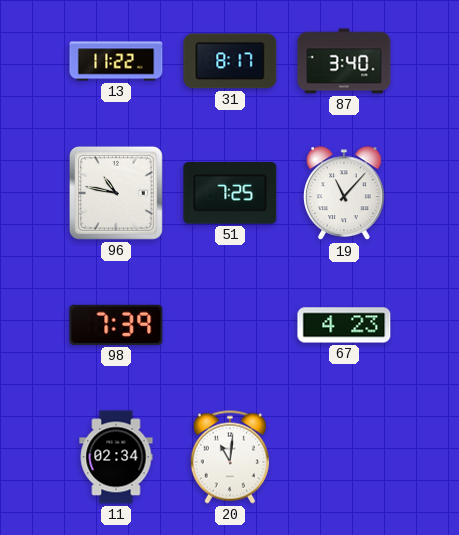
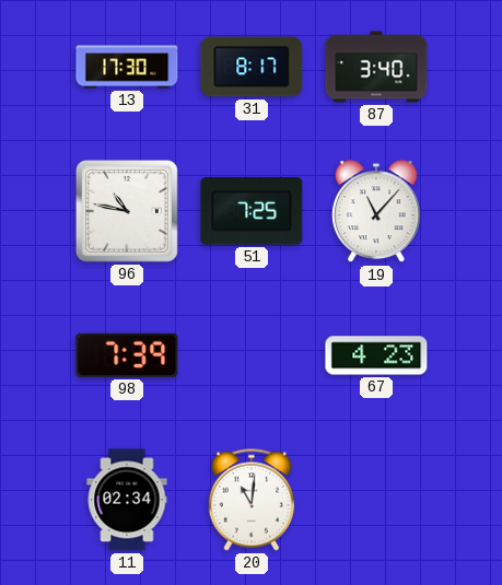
13: 11:22 -> 17:30
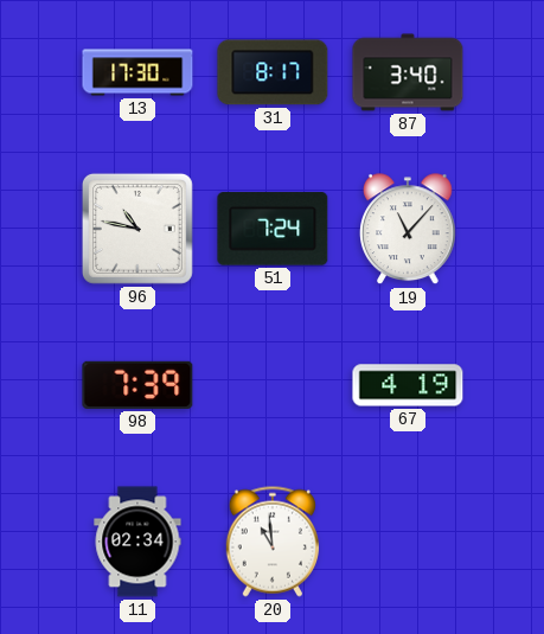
51: 7:25 -> 7:24
67: 4:23 -> 4:19
20: 11:01 -> 10:59
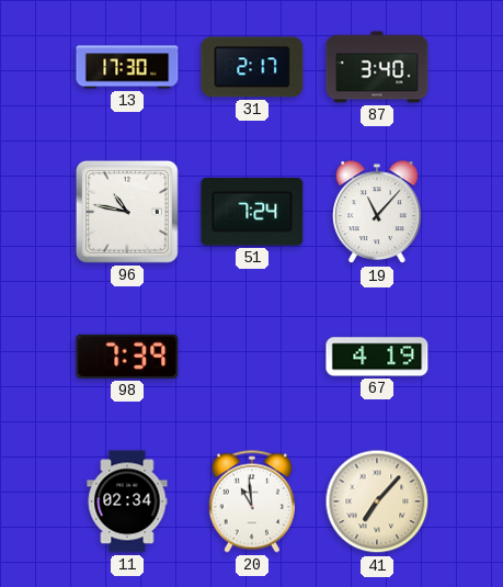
31: 8:17 -> 2:17
41: none -> 7:07
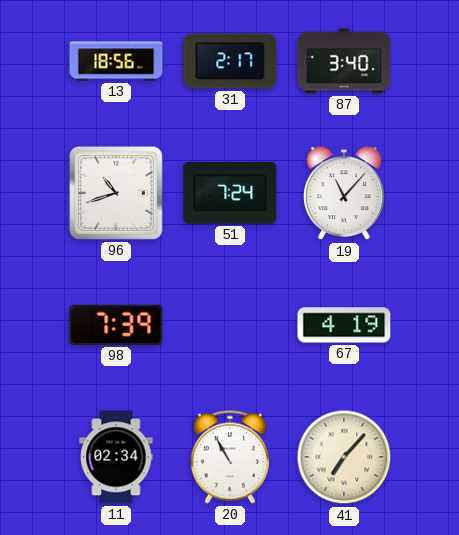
13: 17:30 -> 18:56
96: 10:47 -> 10:42
20: 10:59 -> 10:55
